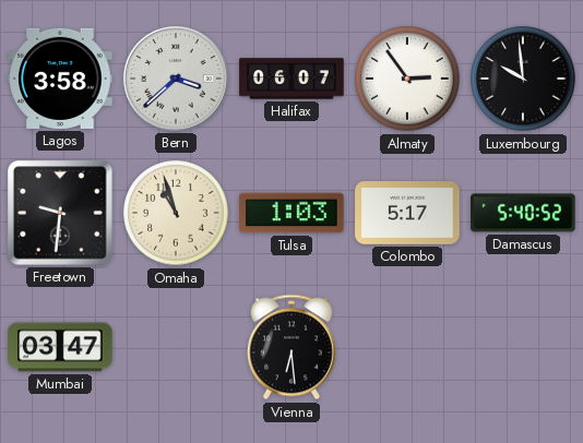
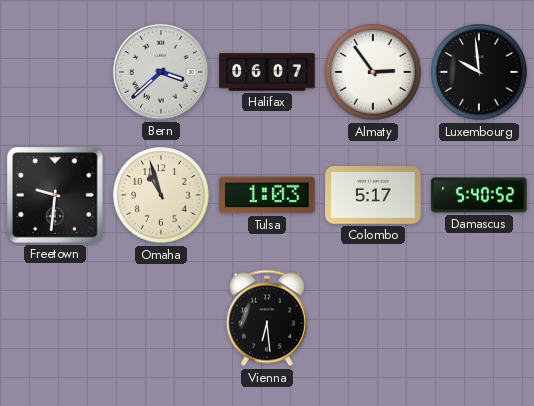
Lagos: 3:58 -> none
Mumbai: 03:47 -> none
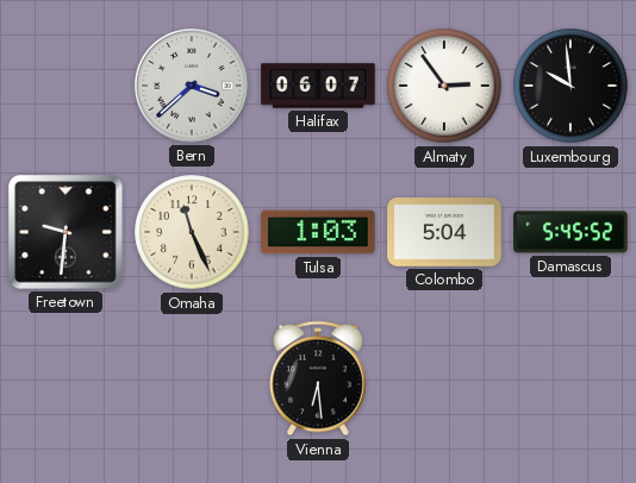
Omaha: 10:57 -> 11:26
Colombo: 5:17 -> 5:04
Damascus: 5:40 -> 5:45
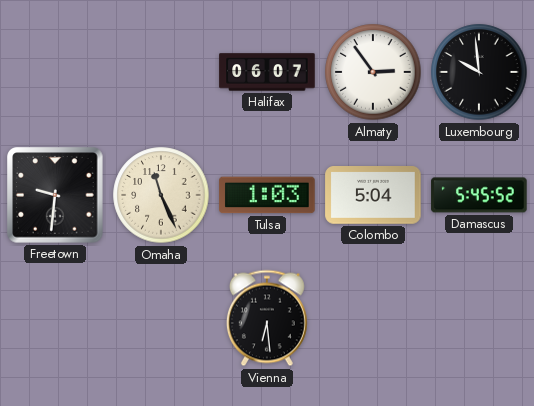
Bern: 3:38 -> none
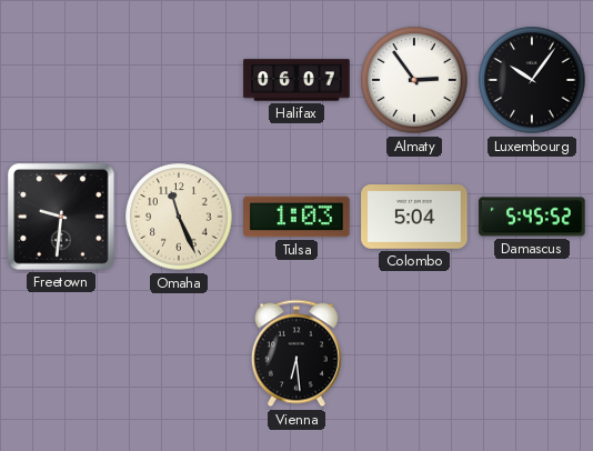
Luxembourg: 9:59 -> 10:06
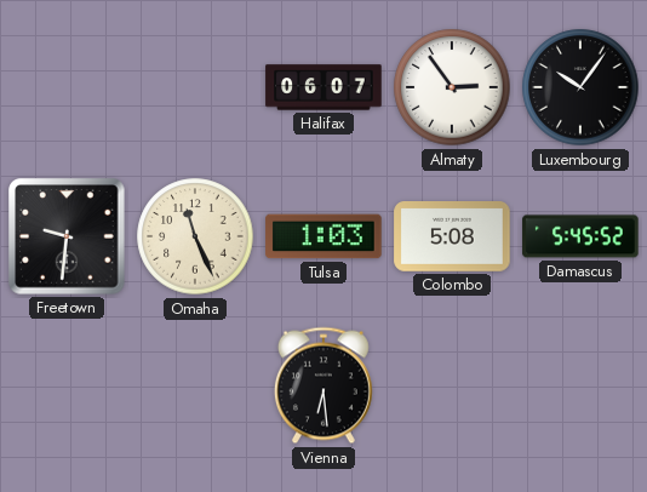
Colombo: 5:04 -> 5:08
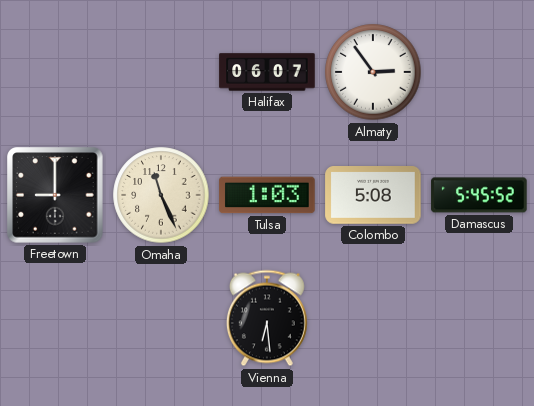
Luxembourg: 10:06 -> none
Freetown: 9:31 -> 9:00
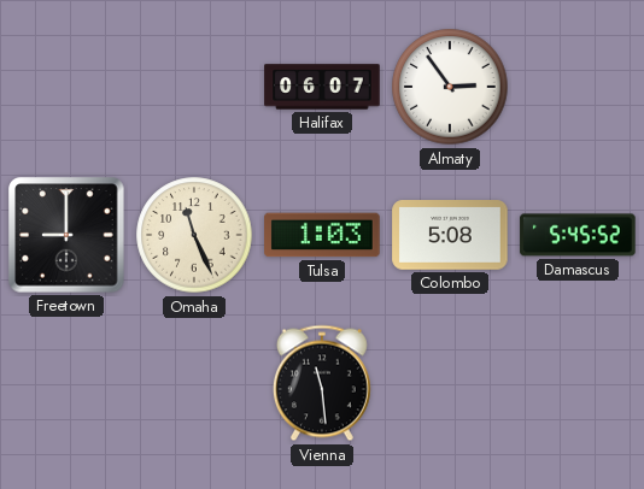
Vienna: 6:29 -> 11:29
